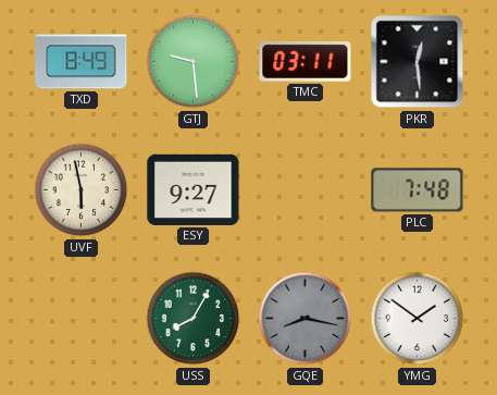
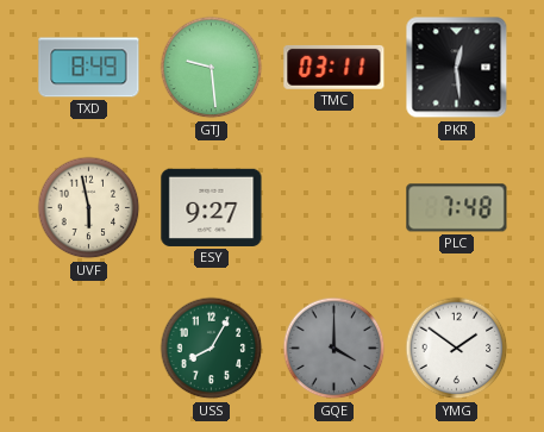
GQE: 8:17 -> 4:00
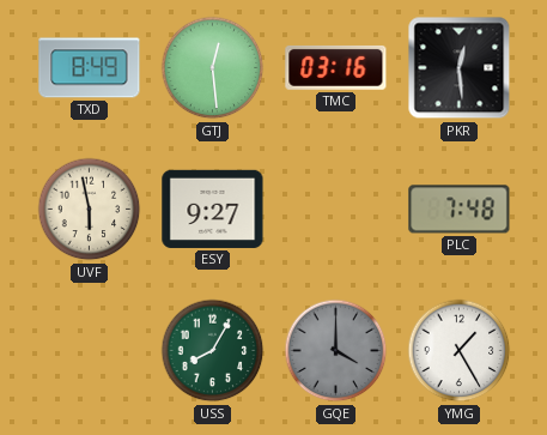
GTJ: 9:29 -> 12:29
TMC: 03:11 -> 03:16
YMG: 1:51 -> 1:25
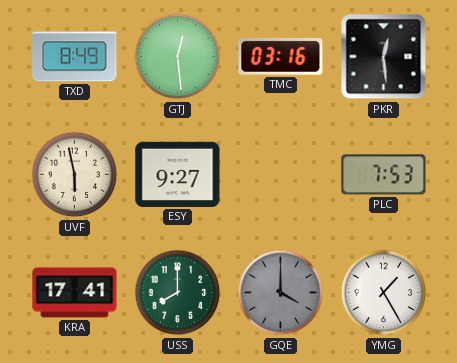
PLC: 7:48 -> 7:53
KRA: none -> 17:41
USS: 8:05 -> 8:00
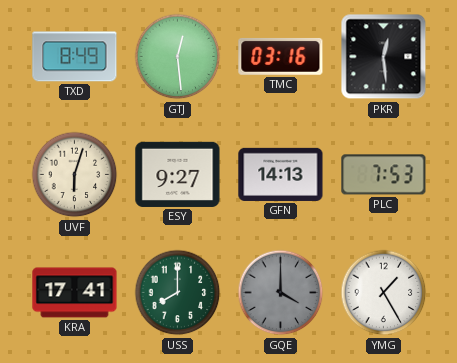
UVF: 5:58 -> 6:03
GFN: none -> 14:13
